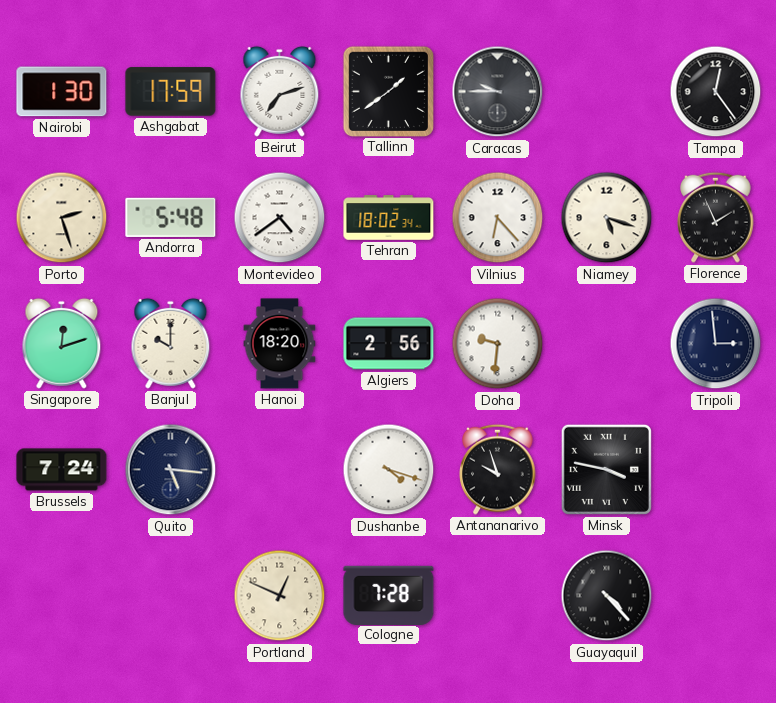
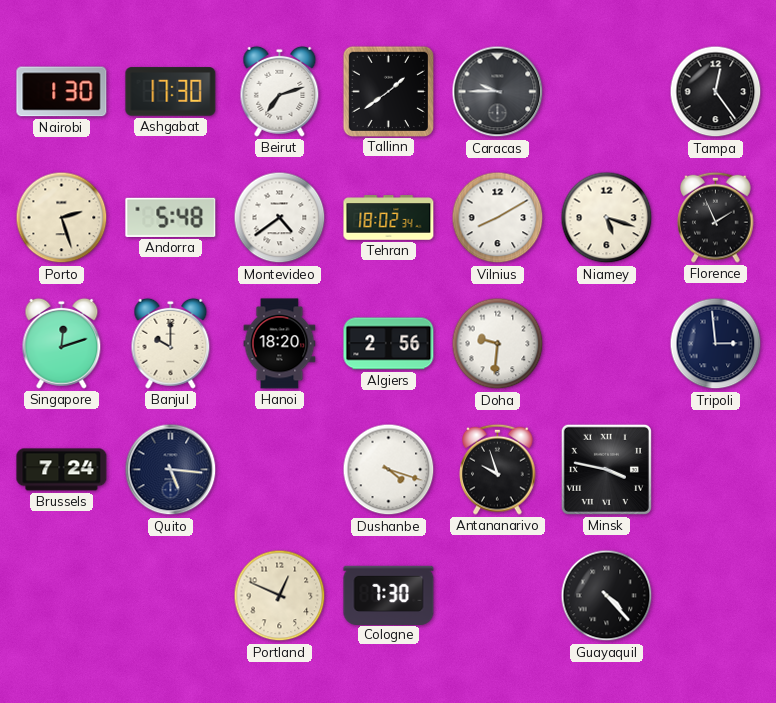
Ashgabat: 17:59 -> 17:30
Vilnius: 6:23 -> 8:10
Cologne: 7:28 -> 7:30
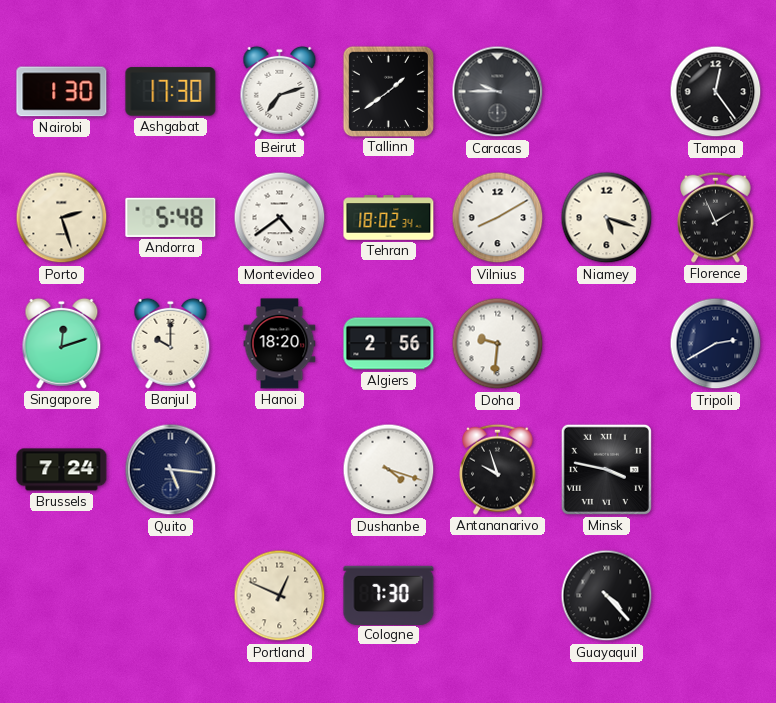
Tripoli: 2:59 -> 2:40
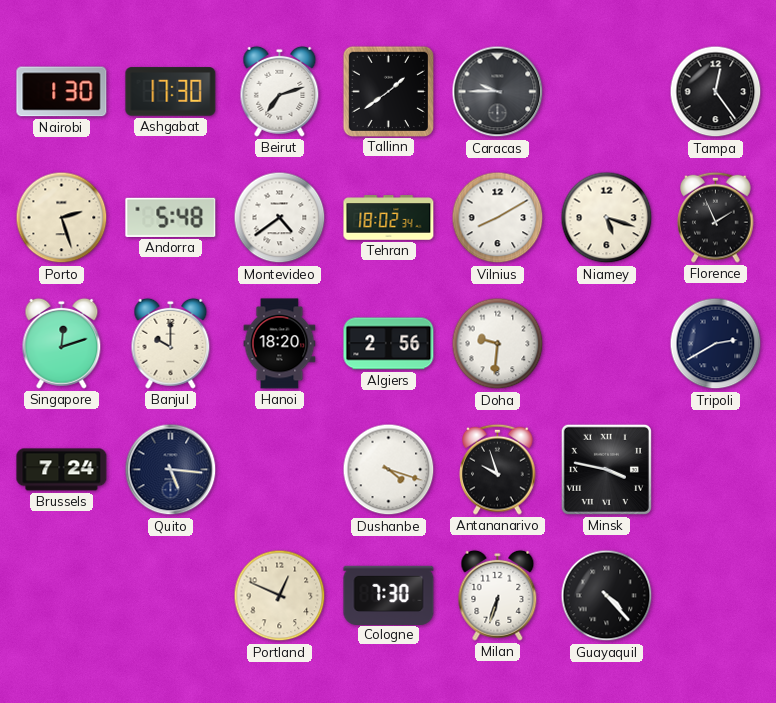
Milan: none -> 6:33
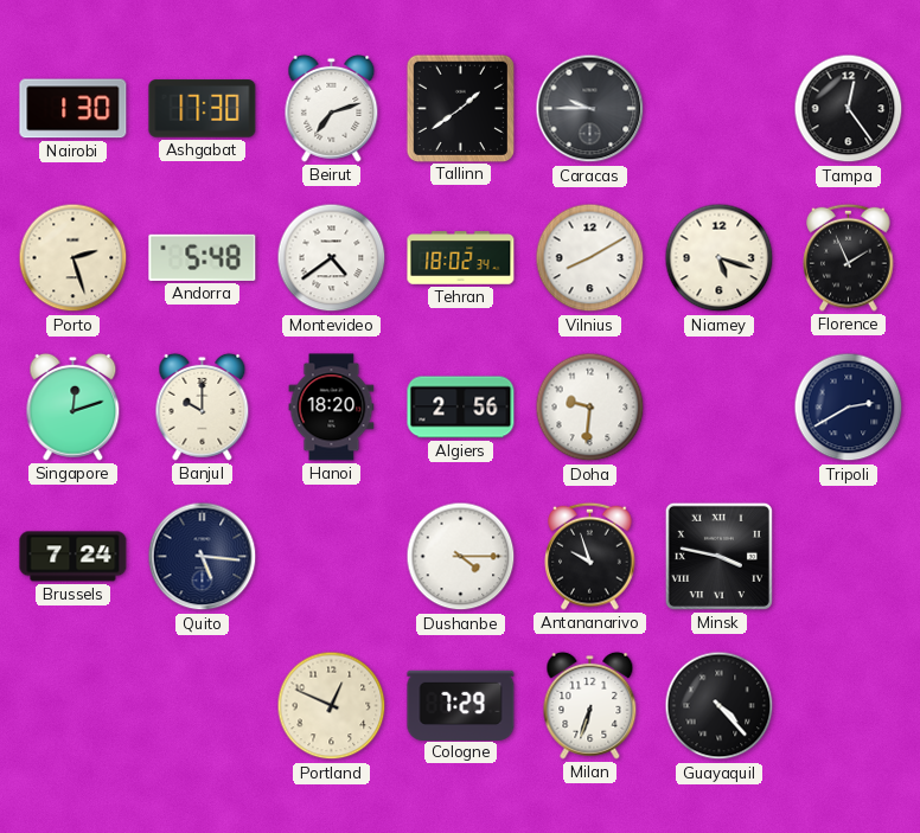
Dushanbe: 4:18 -> 4:15
Cologne: 7:30 -> 7:29
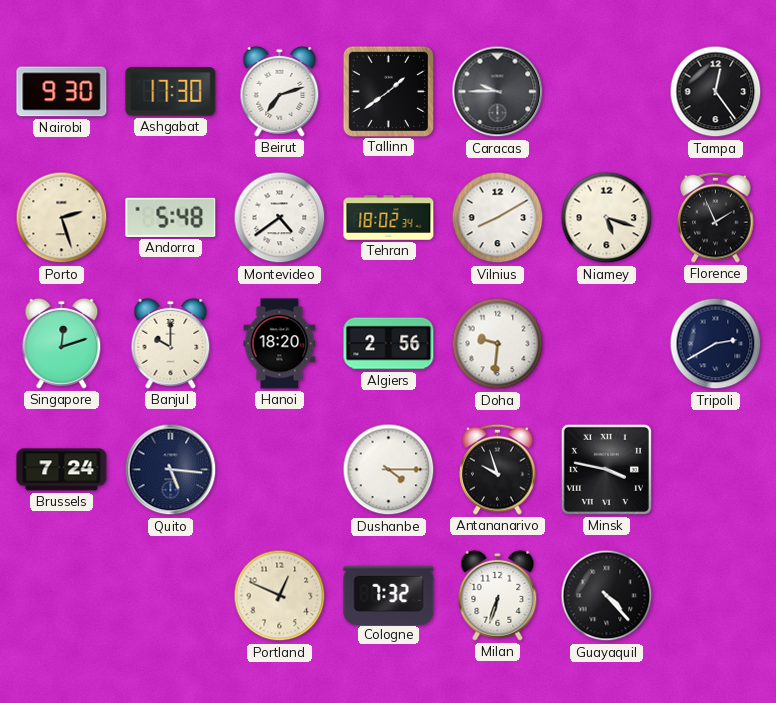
Nairobi: 1:30 -> 9:30
Cologne: 7:29 -> 7:32
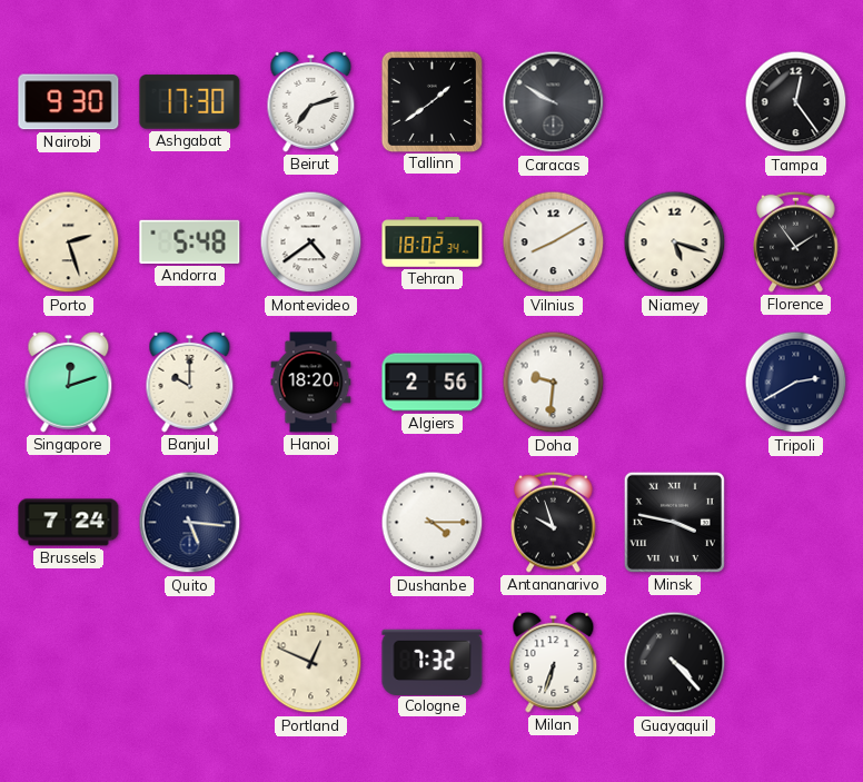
Caracas: 9:45 -> 9:50
Florence: 1:56 -> 1:54
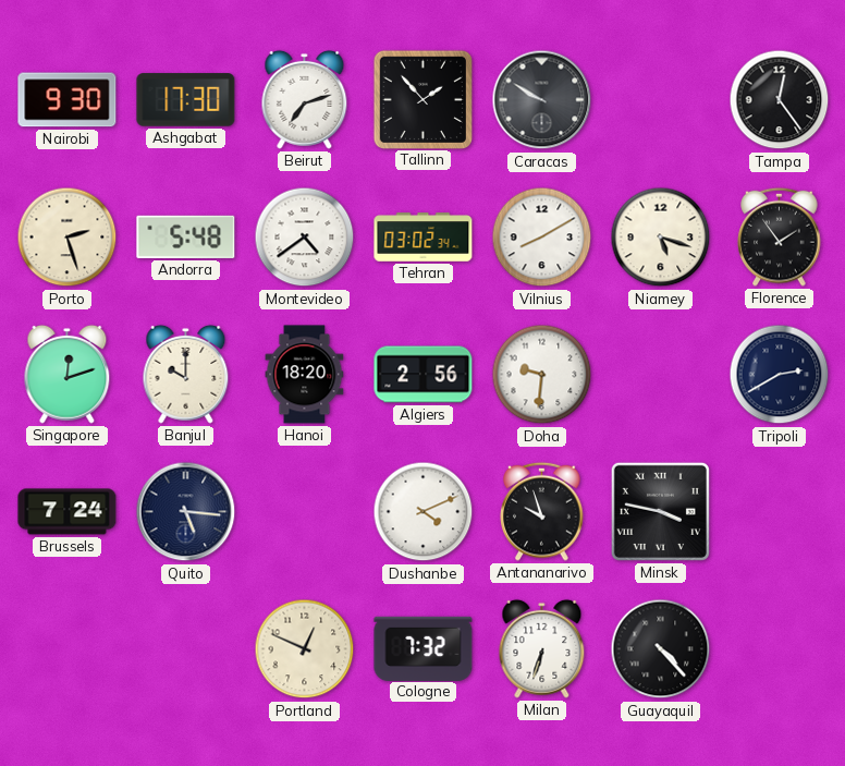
Tallinn: 1:39 -> 1:53
Tehran: 18:02 -> 03:02
Dushanbe: 4:15 -> 4:11
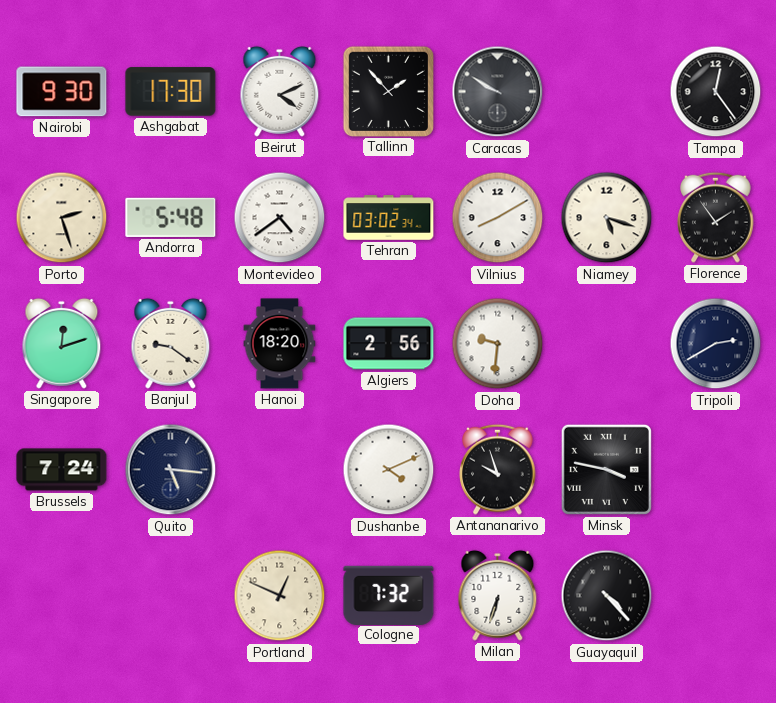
Beirut: 7:12 -> 4:11
Banjul: 10:00 -> 9:21
